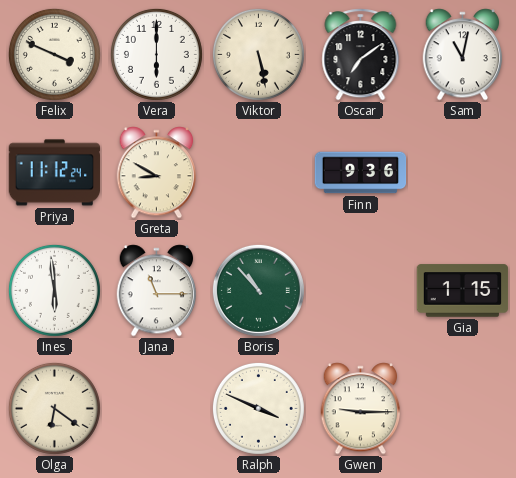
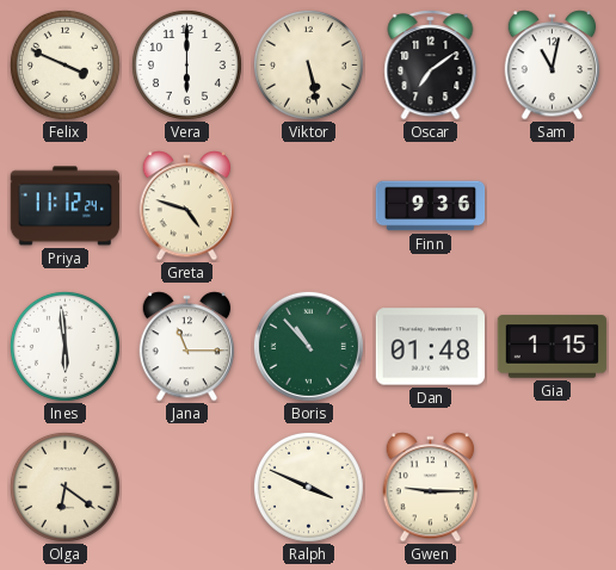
Greta: 8:50 -> 4:48
Dan: none -> 01:48
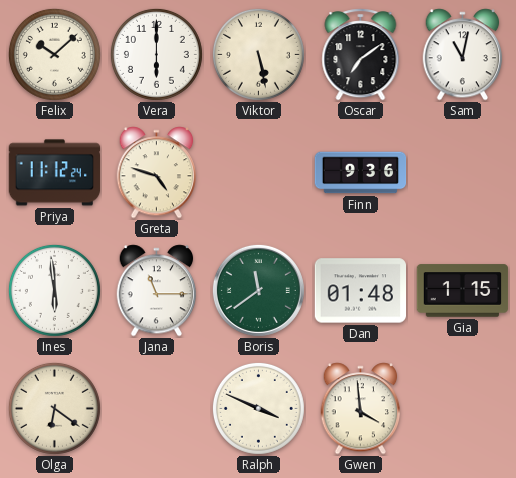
Felix: 3:49 -> 10:08
Boris: 10:53 -> 11:39
Gwen: 9:15 -> 3:59
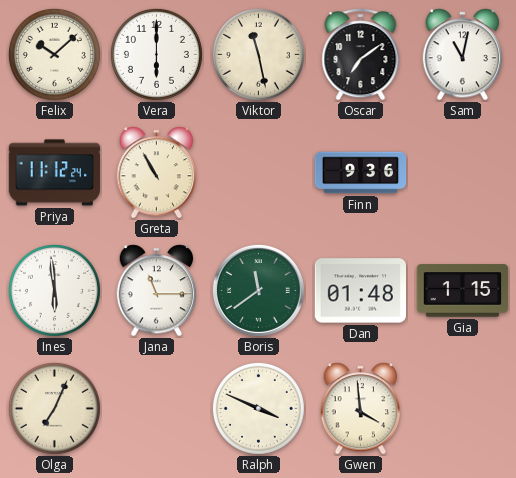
Viktor: 5:28 -> 11:28
Greta: 4:48 -> 10:55
Olga: 6:21 -> 7:04
